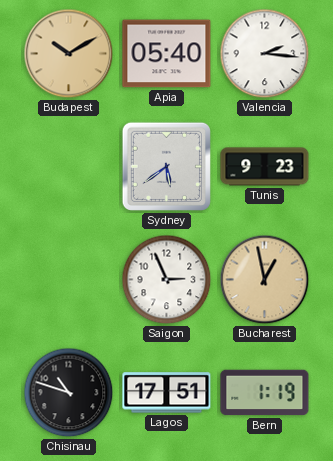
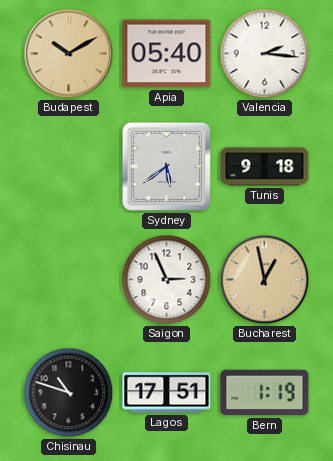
Tunis: 9:23 -> 9:18
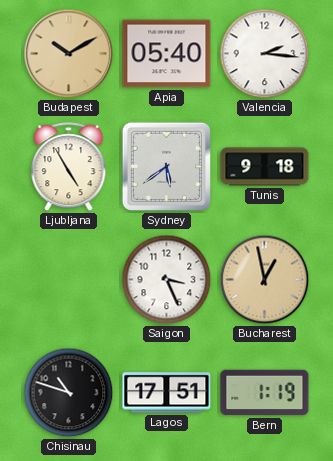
Ljubljana: none -> 4:55
Saigon: 2:56 -> 3:26
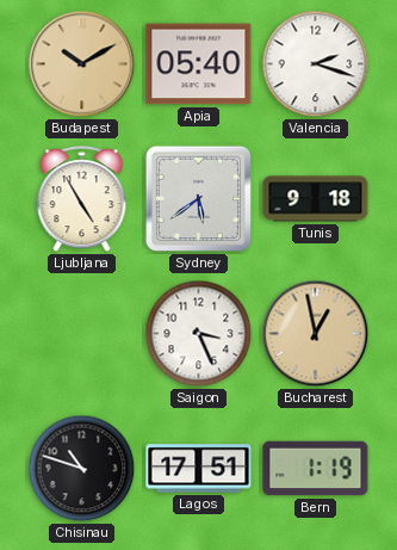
Valencia: 2:16 -> 2:18
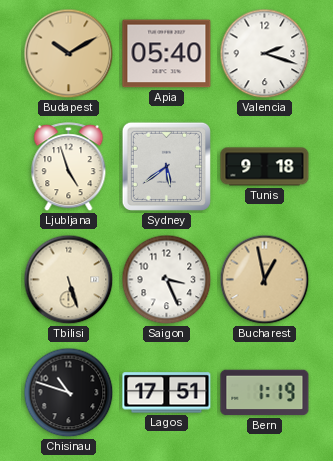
Ljubljana: 4:55 -> 4:57
Tbilisi: none -> 5:27
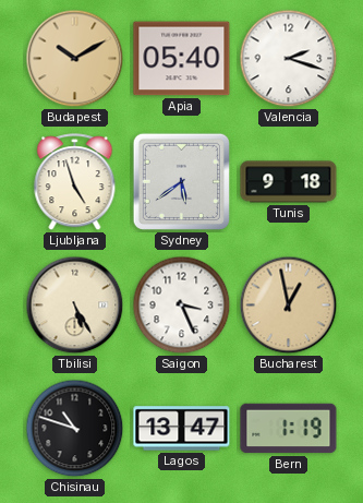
Tbilisi: 5:27 -> 5:25
Lagos: 17:51 -> 13:47
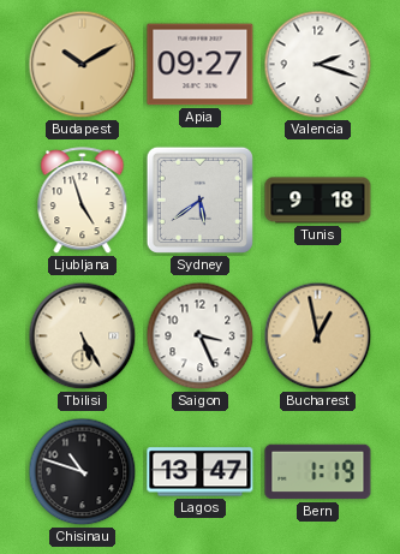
Apia: 05:40 -> 09:27
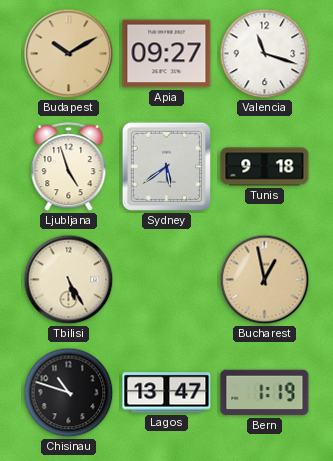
Valencia: 2:18 -> 11:18
Saigon: 3:26 -> none
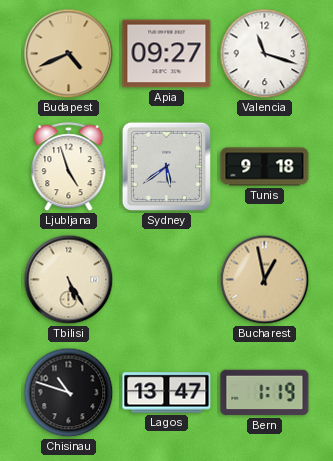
Budapest: 10:10 -> 4:41
